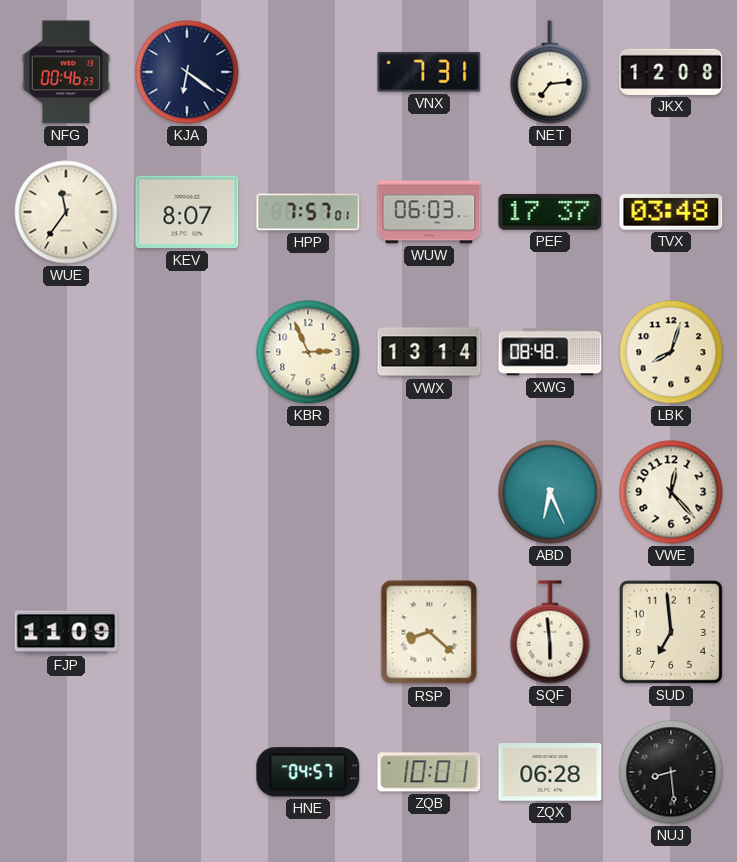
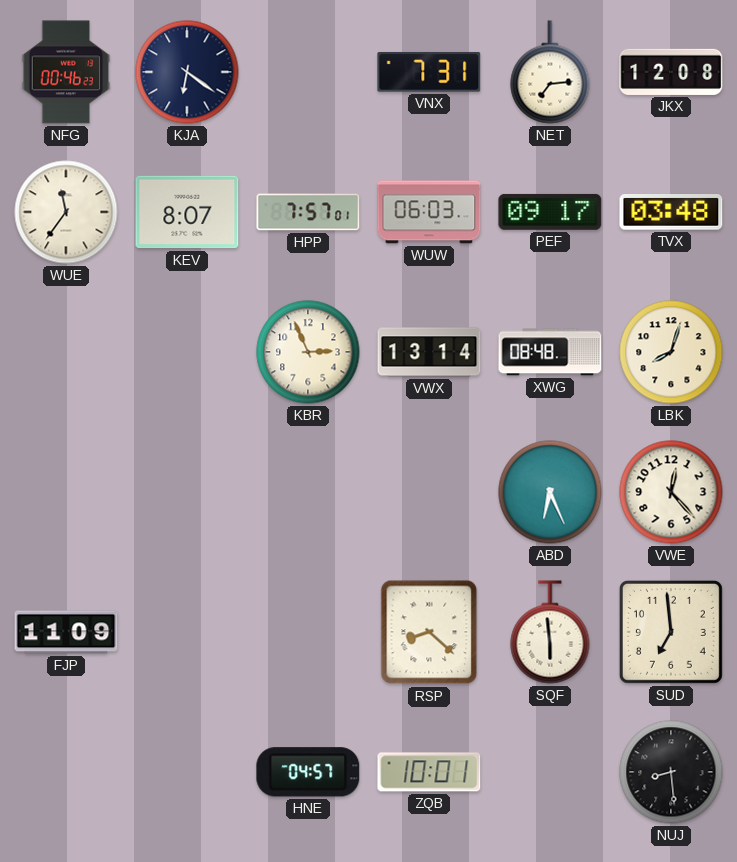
PEF: 17:37 -> 09:17
ZQX: 06:28 -> none
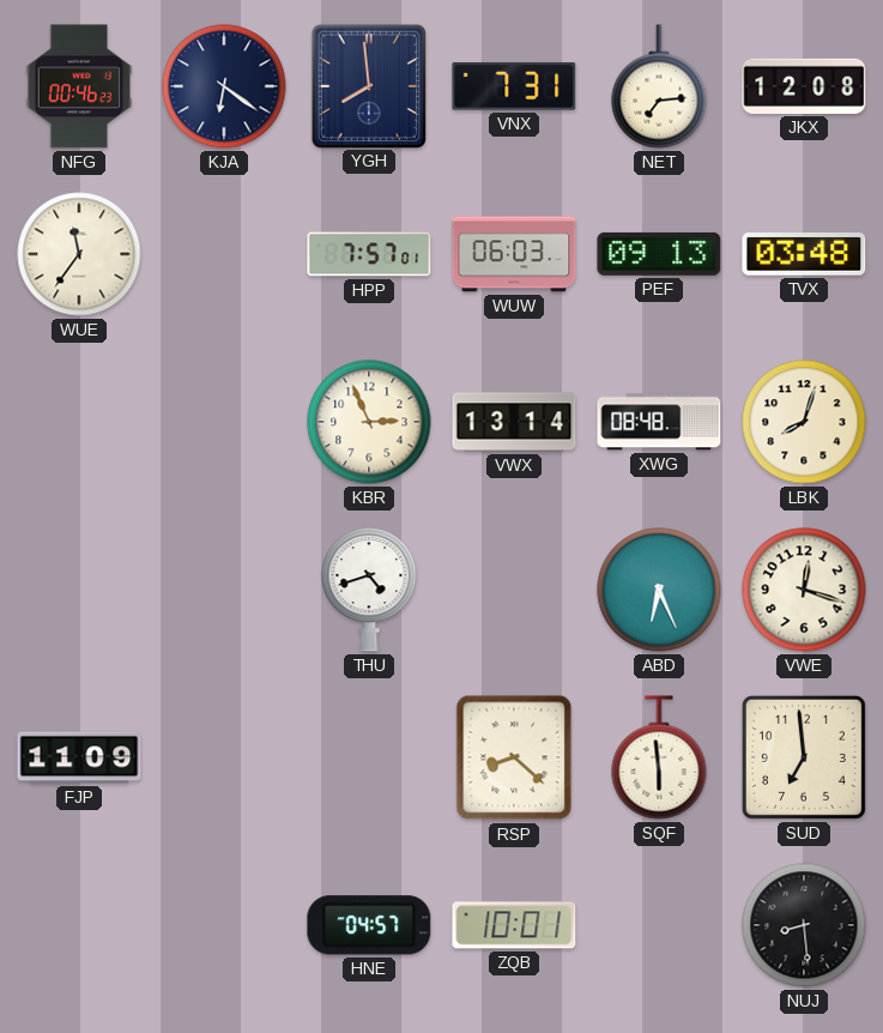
YGH: none -> 7:59
KEV: 8:07 -> none
PEF: 09:17 -> 09:13
THU: none -> 4:42
VWE: 12:23 -> 12:18
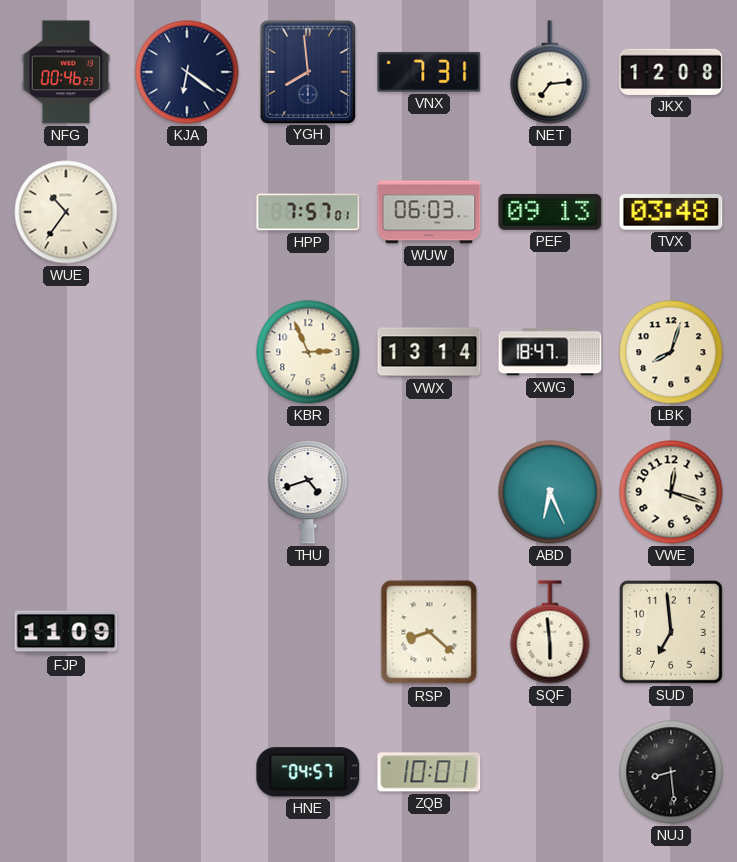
WUE: 11:36 -> 10:36
XWG: 08:48 -> 18:47
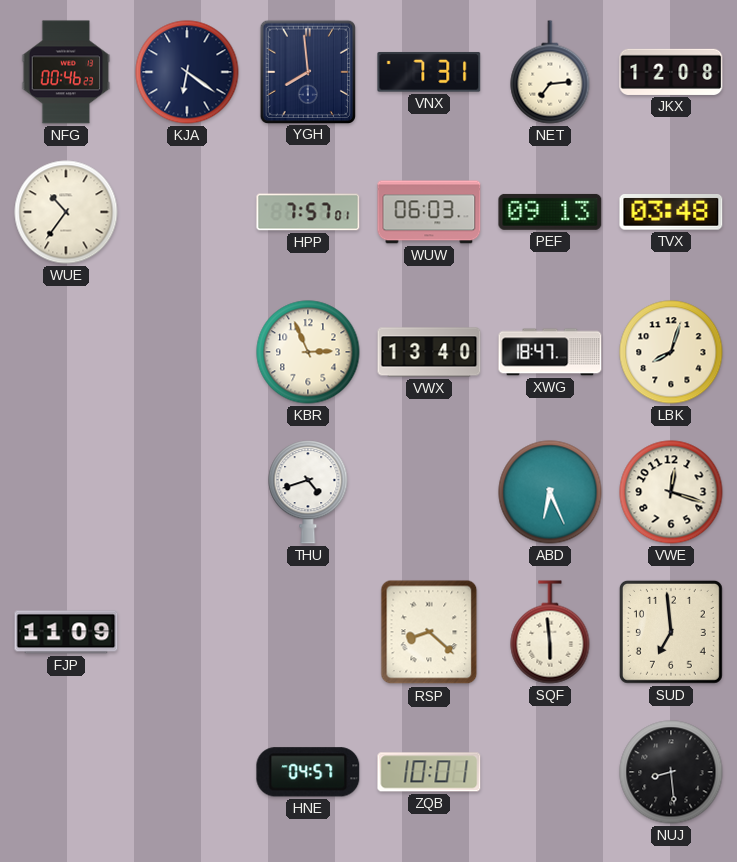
VWX: 13:14 -> 13:40
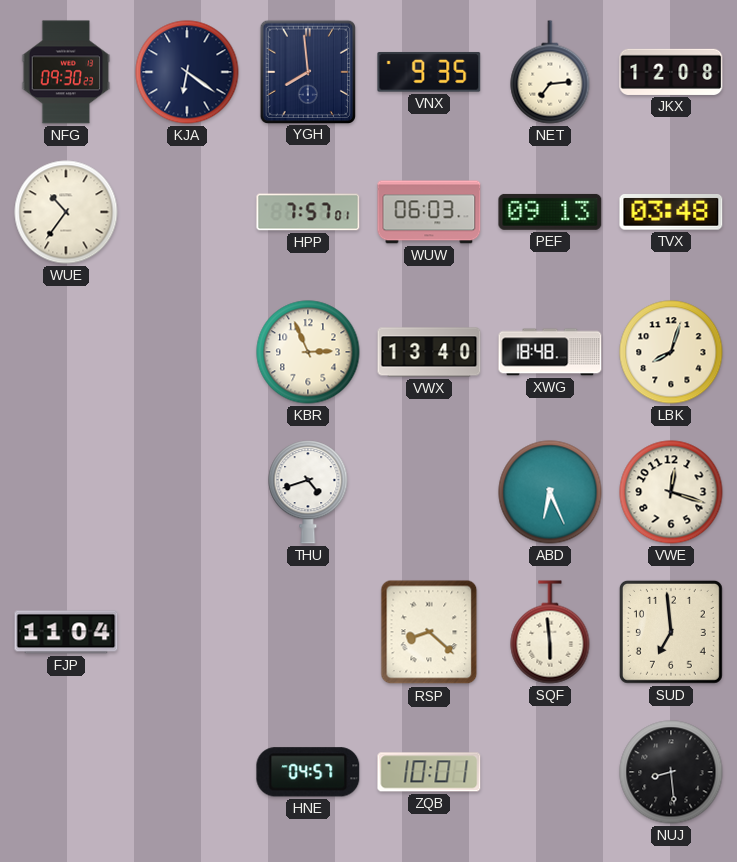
NFG: 00:46 -> 09:30
VNX: 7:31 -> 9:35
XWG: 18:47 -> 18:48
FJP: 11:09 -> 11:04
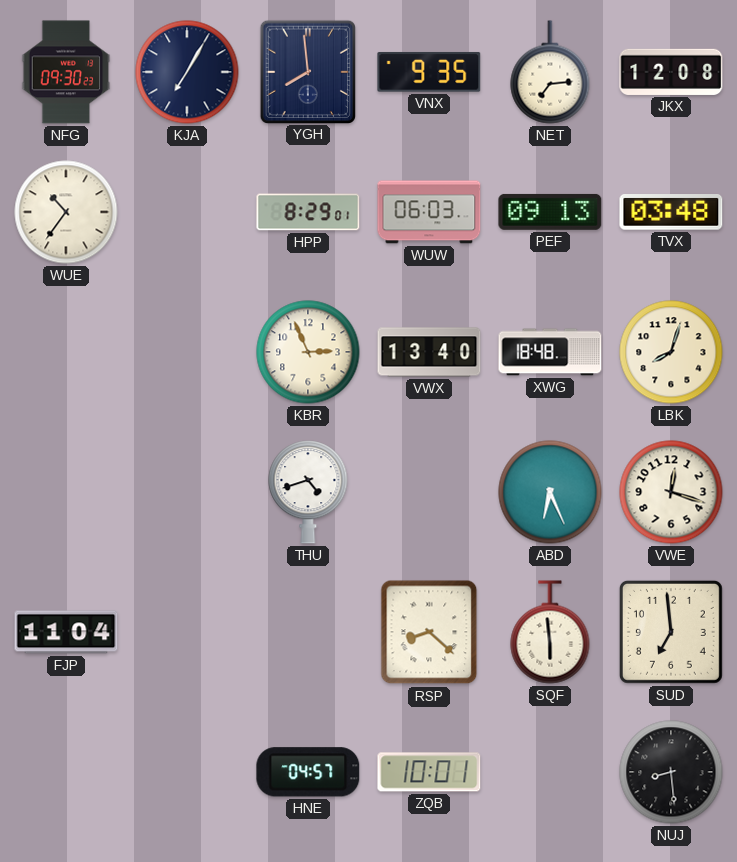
KJA: 6:21 -> 7:05
HPP: 7:57 -> 8:29
